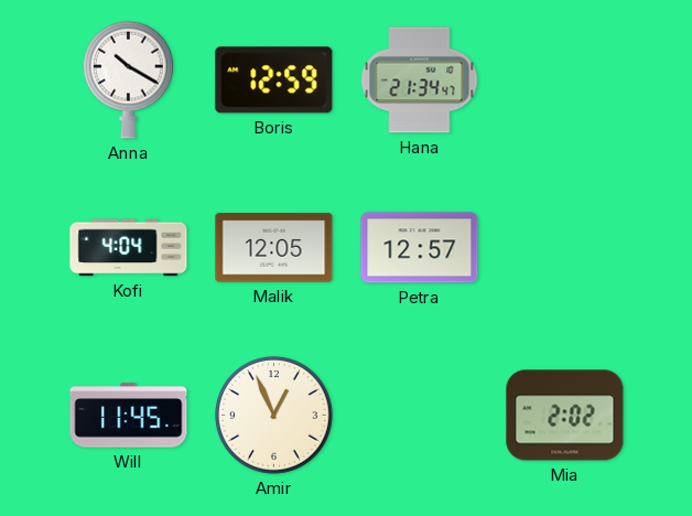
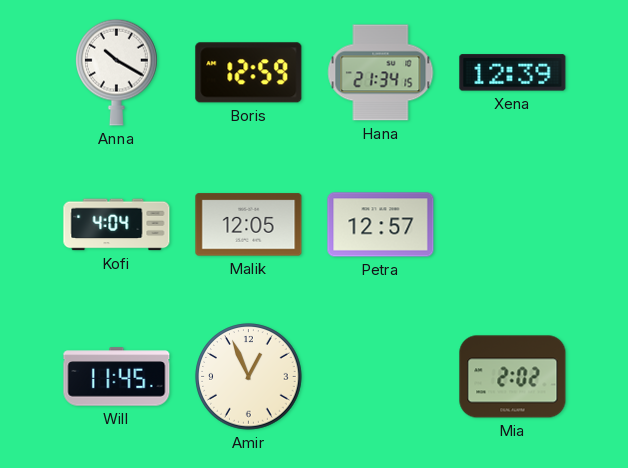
Hana: 21:34:47 -> 21:34:15
Xena: none -> 12:39
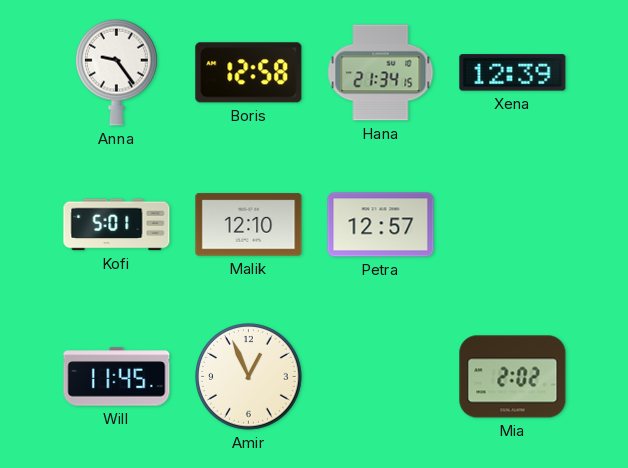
Anna: 10:20 -> 9:24
Boris: 12:59 -> 12:58
Kofi: 4:04 -> 5:01
Malik: 12:05 -> 12:10
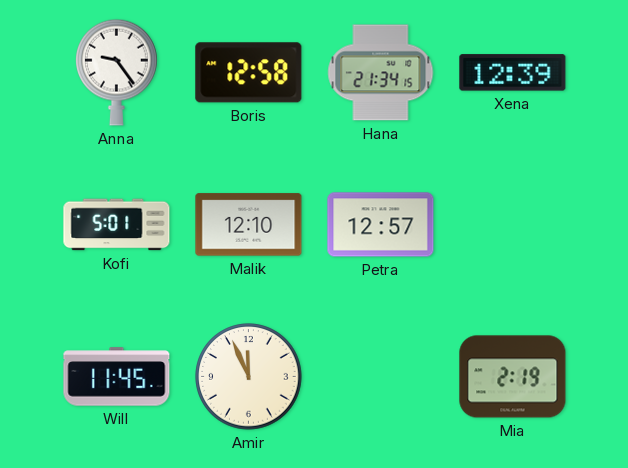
Amir: 12:56 -> 11:56
Mia: 2:02 -> 2:19
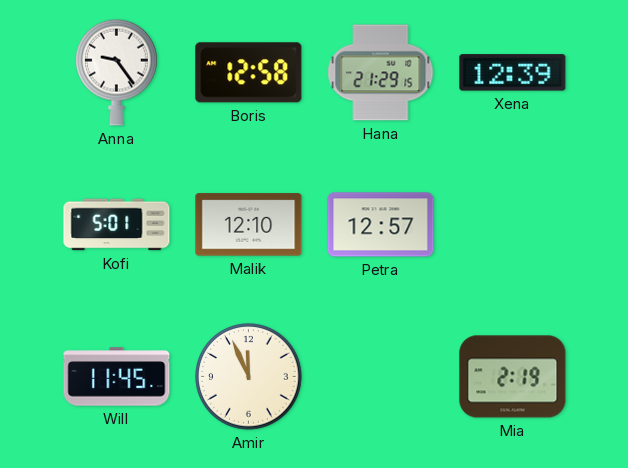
Hana: 21:34 -> 21:29
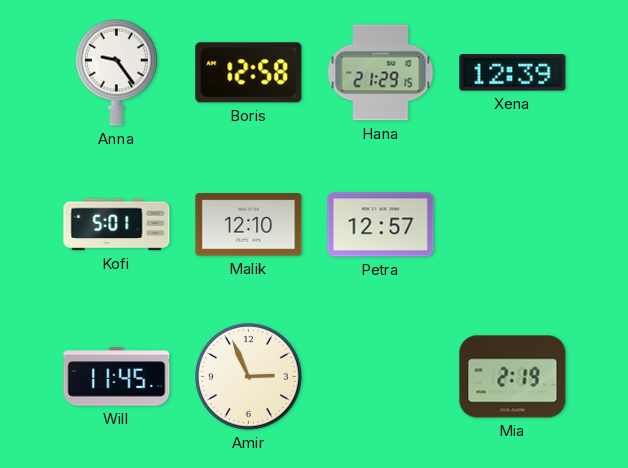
Amir: 11:56 -> 2:56
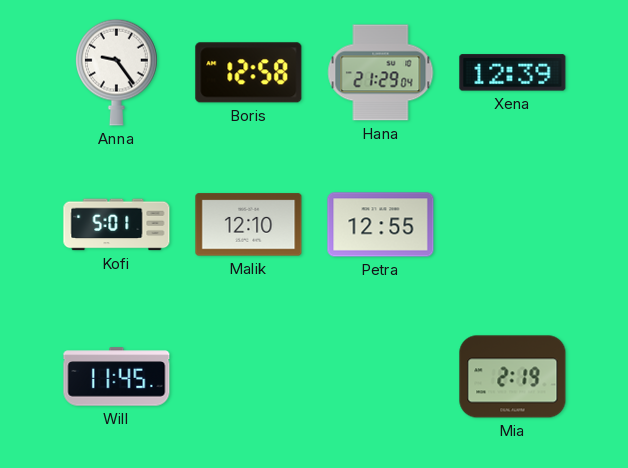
Hana: 21:29:15 -> 21:29:04
Petra: 12:57 -> 12:55
Amir: 2:56 -> none
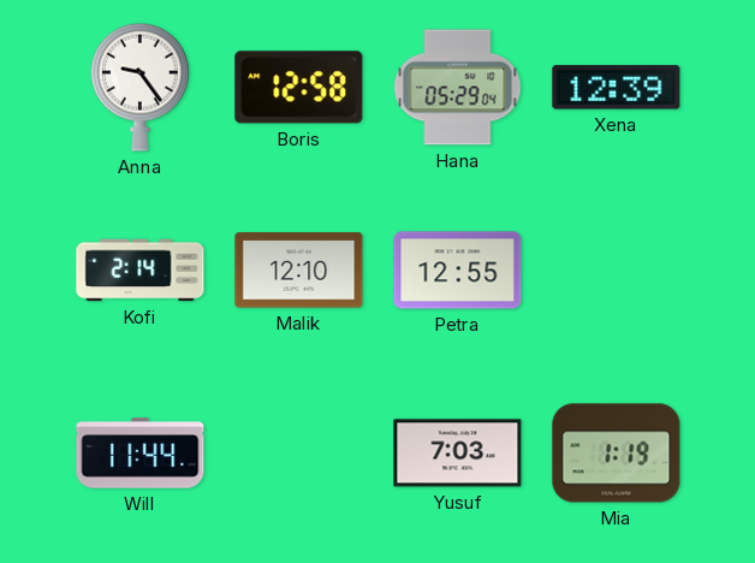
Hana: 21:29 -> 05:29
Kofi: 5:01 -> 2:14
Will: 11:45 -> 11:44
Yusuf: none -> 7:03
Mia: 2:19 -> 1:19
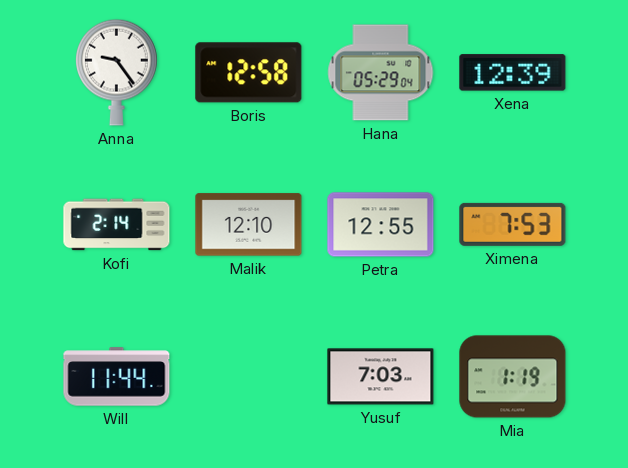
Ximena: none -> 7:53
